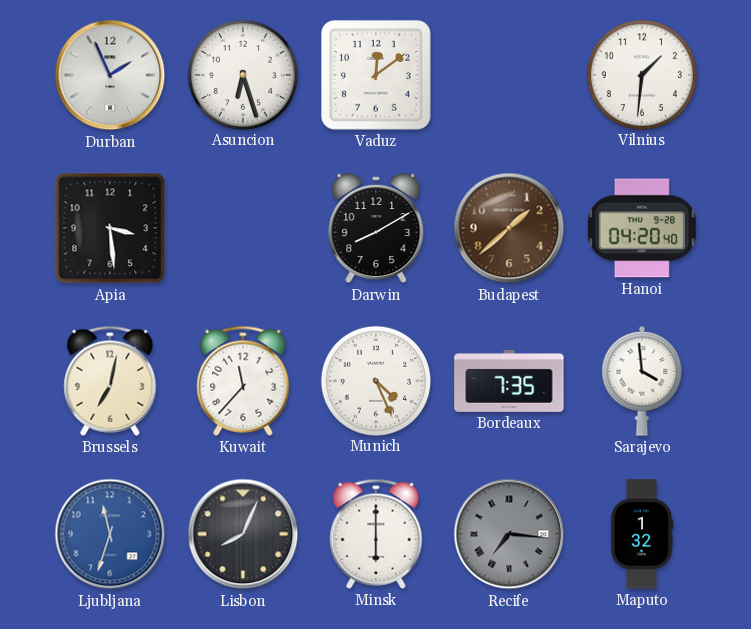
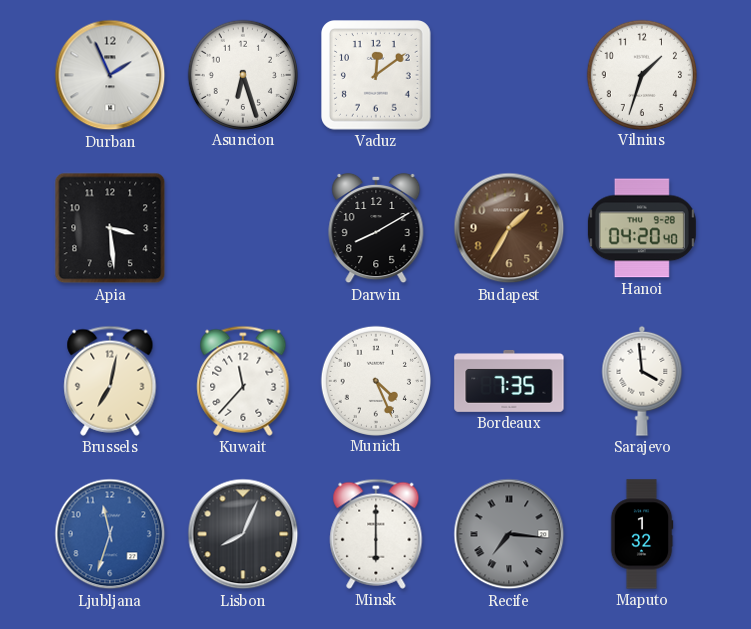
Vilnius: 1:31 -> 1:33
Budapest: 1:38 -> 1:35
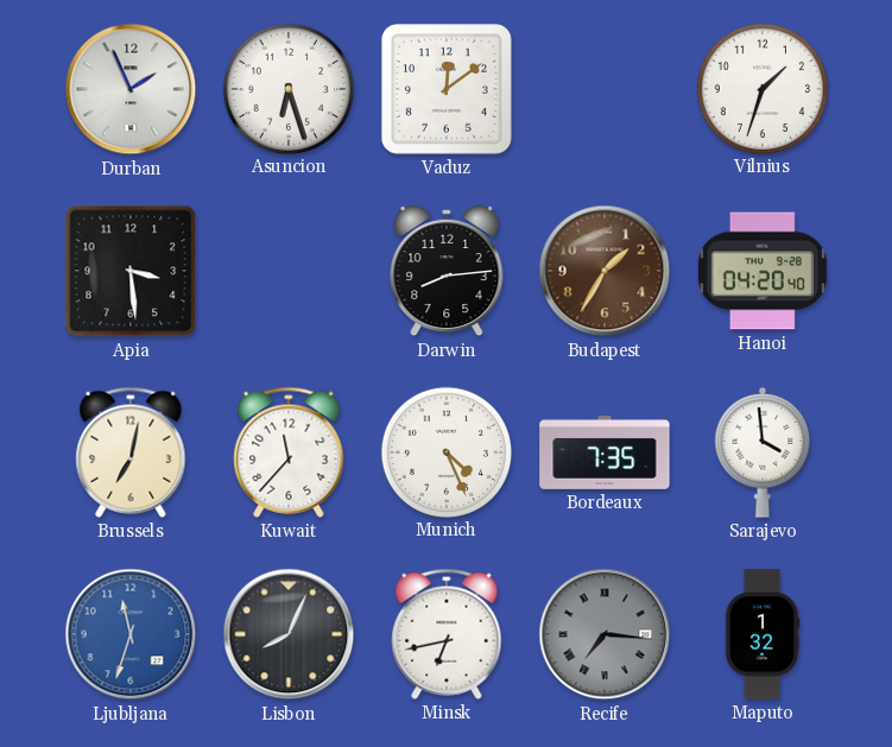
Darwin: 8:10 -> 8:14
Minsk: 6:00 -> 6:43
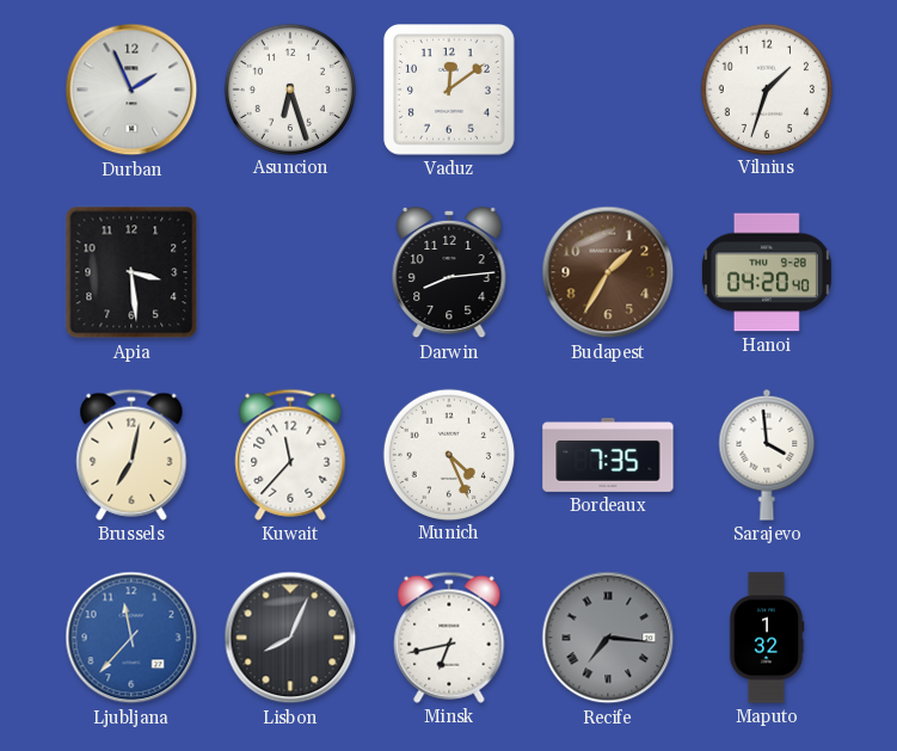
Ljubljana: 11:33 -> 11:37
